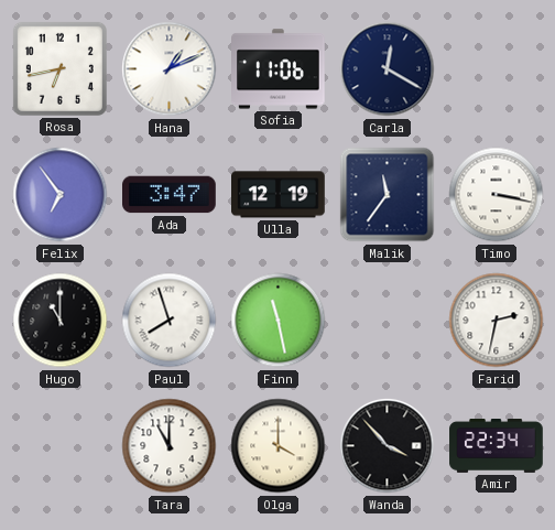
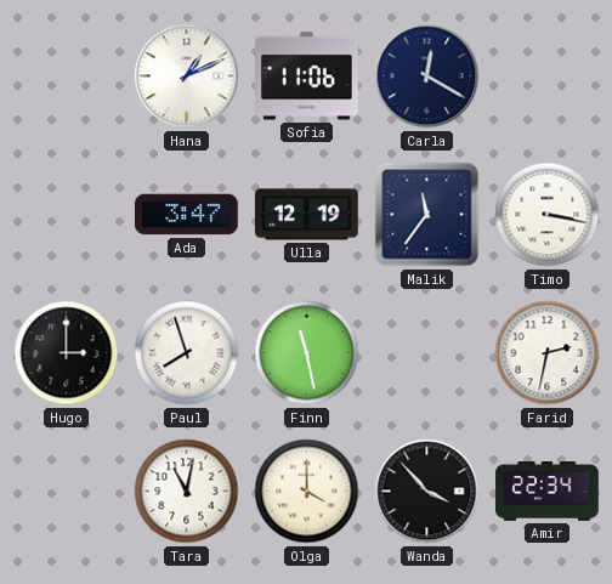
Rosa: 6:43 -> none
Felix: 6:54 -> none
Hugo: 11:00 -> 3:00
Tara: 11:00 -> 11:02
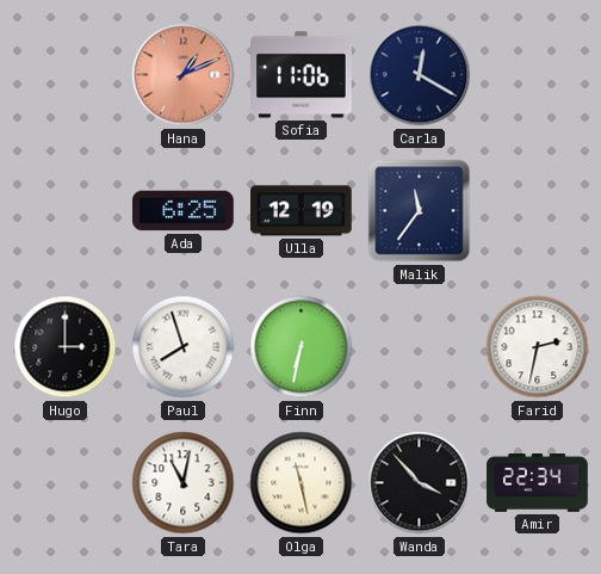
Hana dial: white -> salmon
Ada: 3:47 -> 6:25
Timo: 3:17 -> none
Finn: 11:28 -> 6:32
Olga: 4:00 -> 11:28
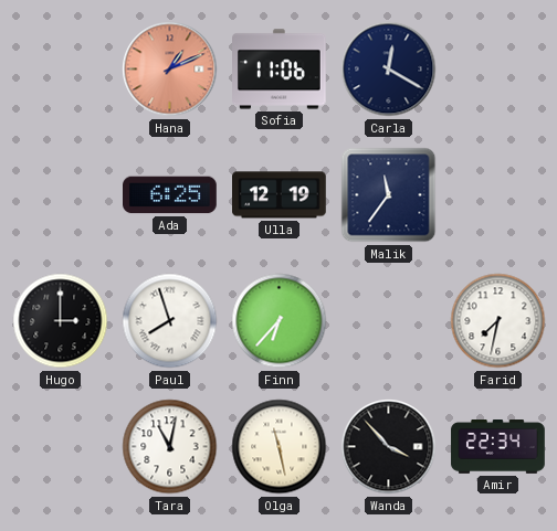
Finn: 6:32 -> 6:37
Farid: 2:32 -> 7:32
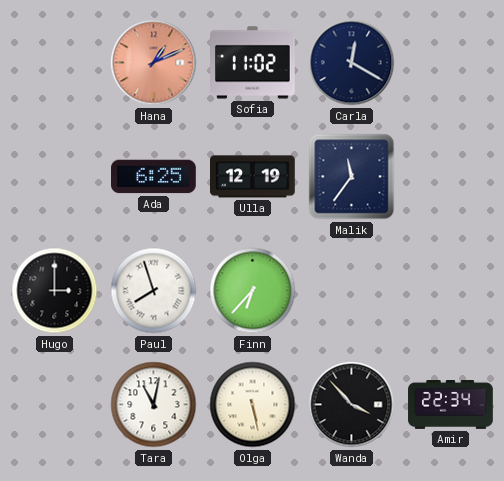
Sofia: 11:06 -> 11:02
Farid: 7:32 -> none
Olga: 11:28 -> 5:28
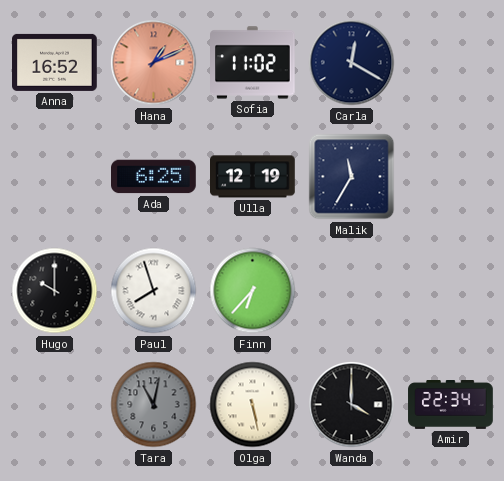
Anna: none -> 16:52
Malik: 11:36 -> 11:35
Hugo: 3:00 -> 10:00
Tara dial: white -> grey
Wanda: 3:53 -> 4:00
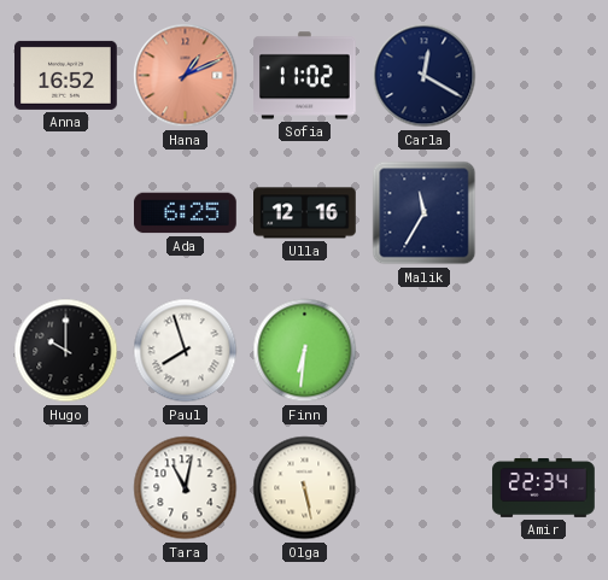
Ulla: 12:19 -> 12:16
Finn: 6:37 -> 6:31
Tara dial: grey -> white
Wanda: 4:00 -> none
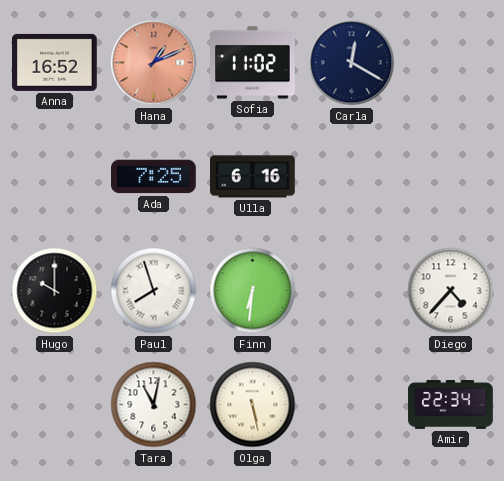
Ada: 6:25 -> 7:25
Ulla: 12:16 -> 6:16
Malik: 11:35 -> none
Diego: none -> 4:37
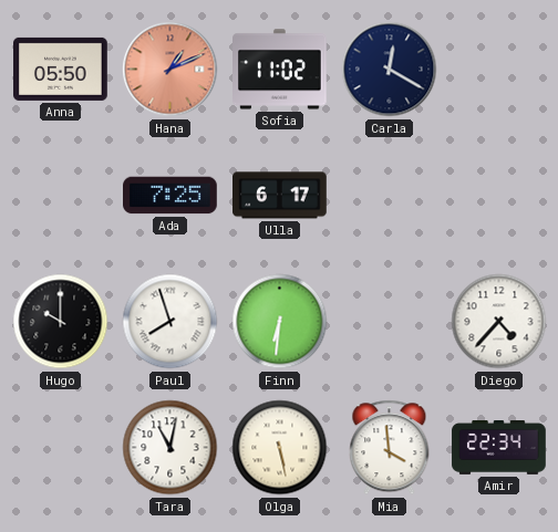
Anna: 16:52 -> 05:50
Ulla: 6:16 -> 6:17
Mia: none -> 3:59
